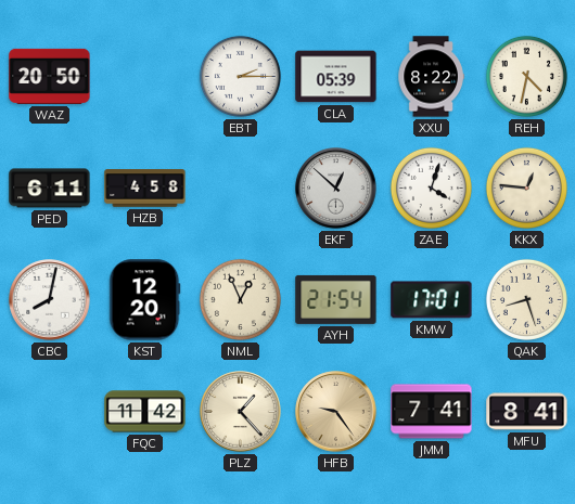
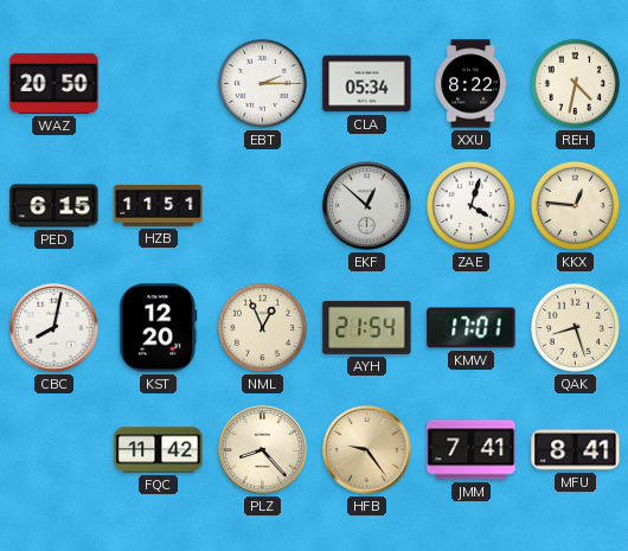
CLA: 05:39 -> 05:34
PED: 6:11 -> 6:15
HZB: 4:58 -> 11:51
PLZ: 1:23 -> 8:23
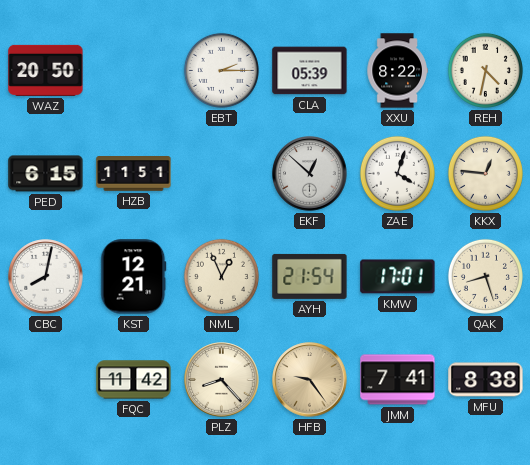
CLA: 05:34 -> 05:39
KST: 12:20 -> 12:21
MFU: 8:41 -> 8:38
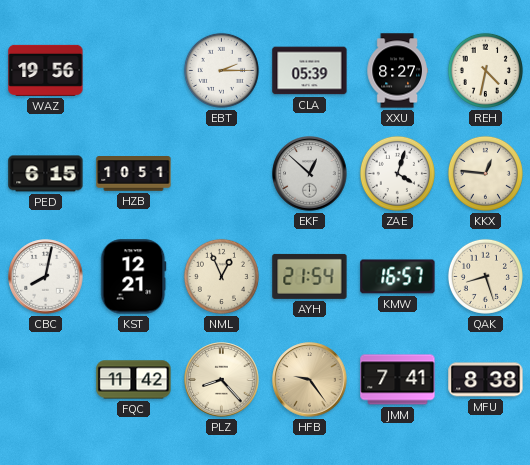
WAZ: 20:50 -> 19:56
XXU: 8:22 -> 8:27
HZB: 11:51 -> 10:51
KMW: 17:01 -> 16:57
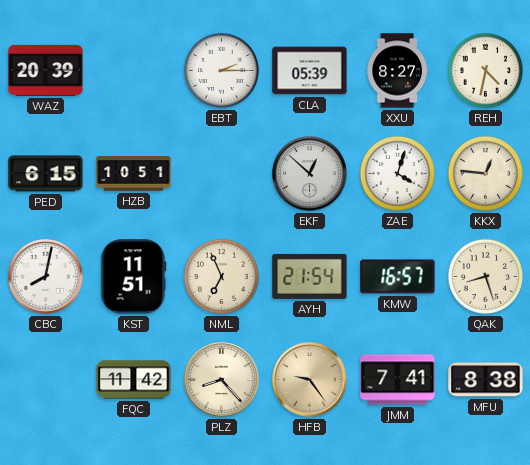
WAZ: 19:56 -> 20:39
KST: 12:21 -> 11:51
NML: 12:56 -> 6:56
